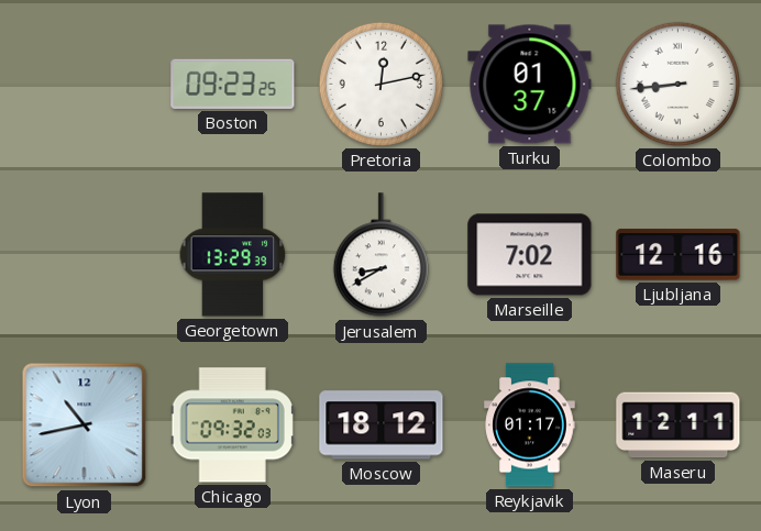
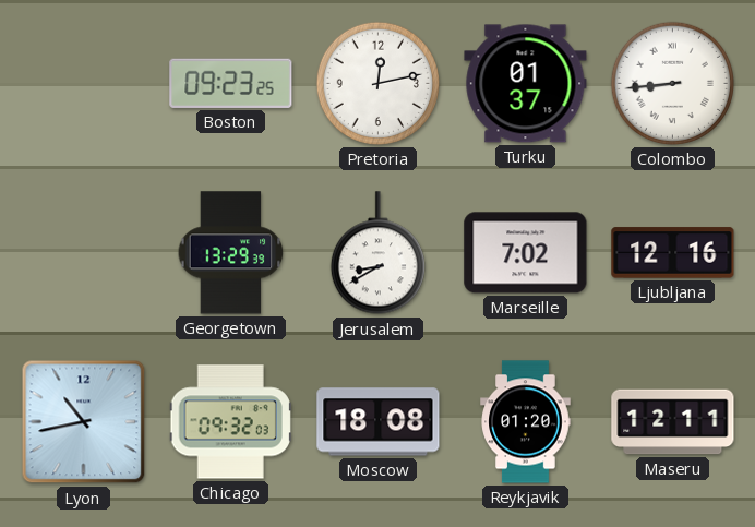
Moscow: 18:12 -> 18:08
Reykjavik: 01:17 -> 01:20
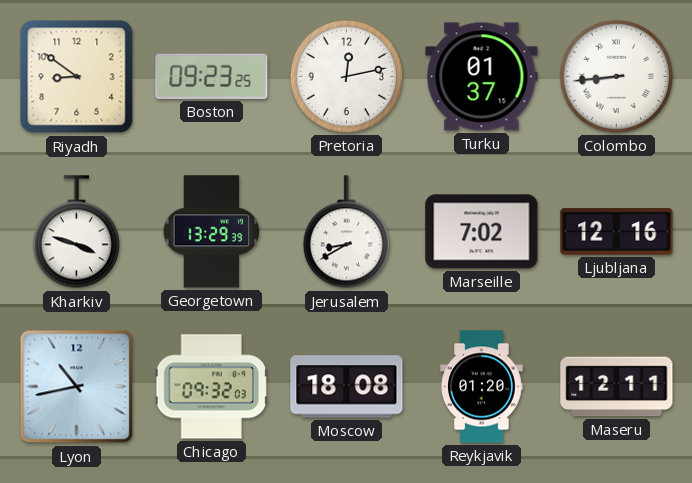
Riyadh: none -> 8:51
Kharkiv: none -> 3:48
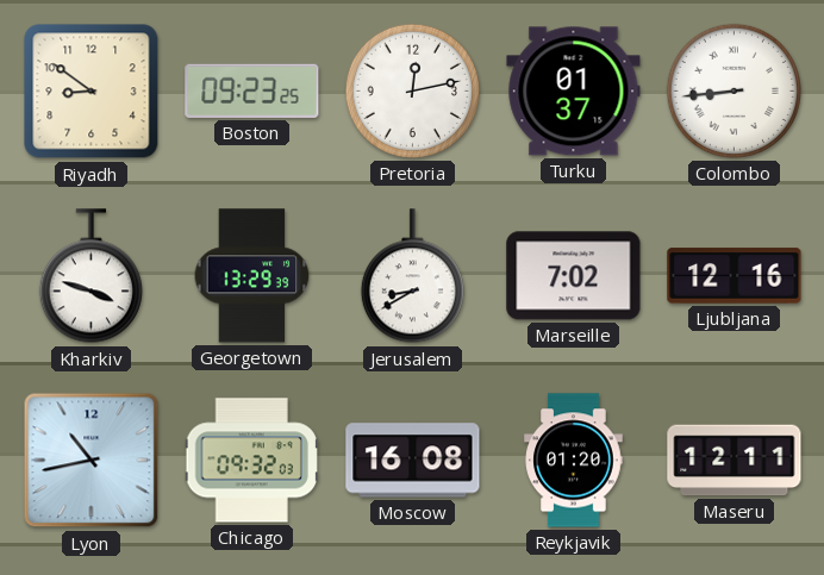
Moscow: 18:08 -> 16:08
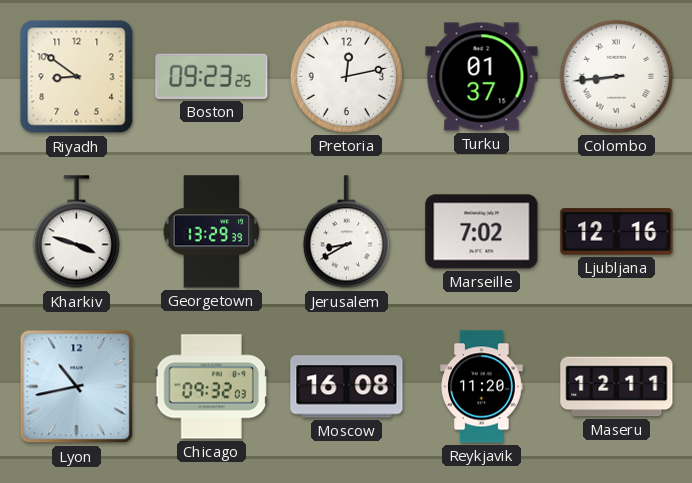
Reykjavik: 01:20 -> 11:20
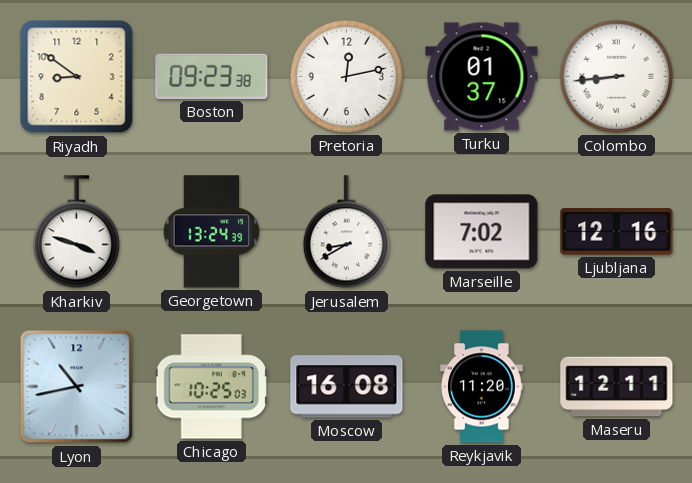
Boston: 09:23:25 -> 09:23:38
Georgetown: 13:29 -> 13:24
Chicago: 09:32 -> 10:25
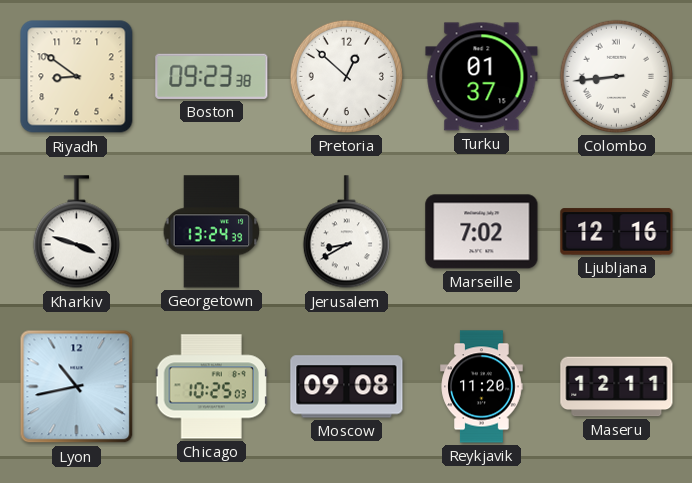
Pretoria: 12:13 -> 12:52
Moscow: 16:08 -> 09:08
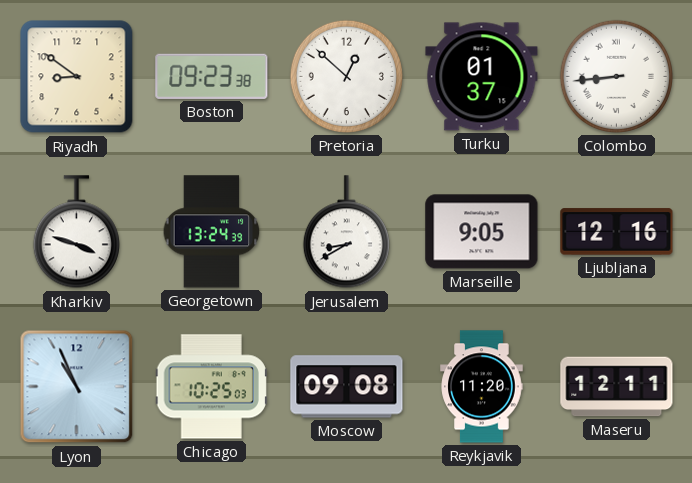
Marseille: 7:02 -> 9:05
Lyon: 10:43 -> 10:56
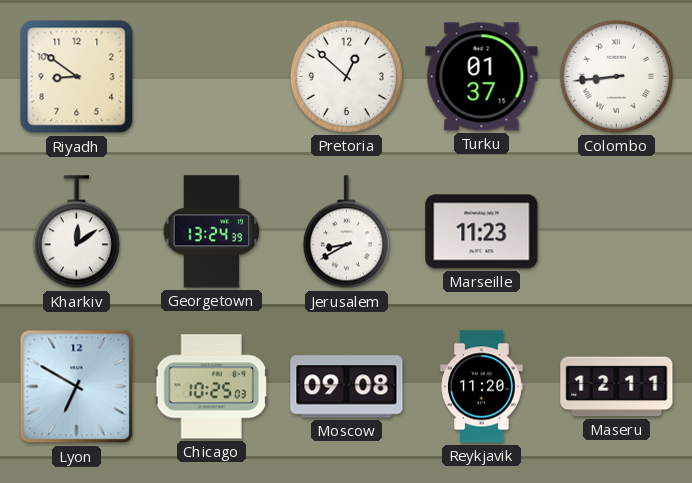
Boston: 09:23 -> none
Kharkiv: 3:48 -> 12:09
Marseille: 9:05 -> 11:23
Ljubljana: 12:16 -> none
Lyon: 10:56 -> 6:50
